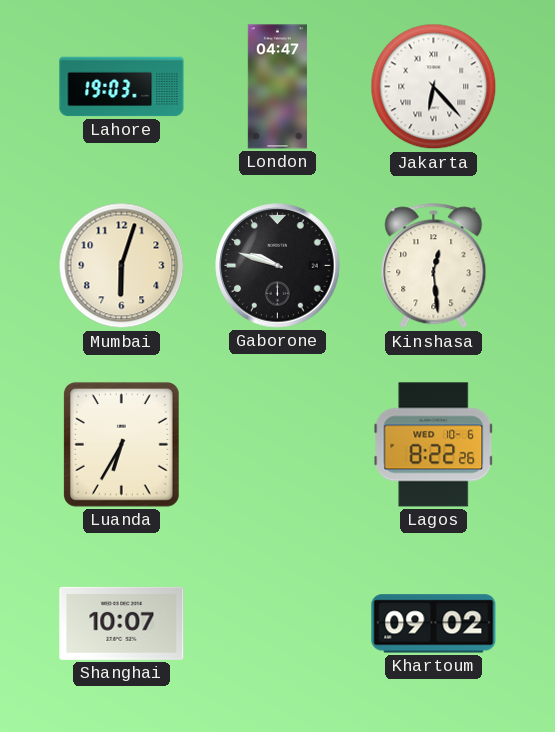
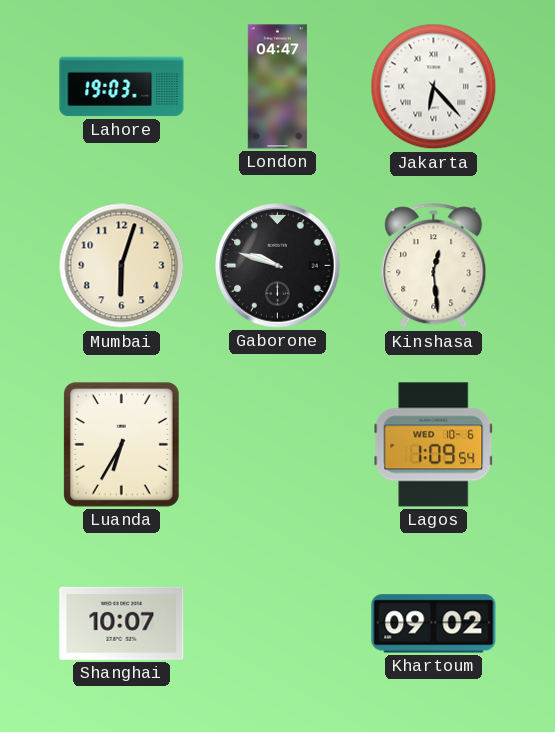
Lagos: 8:22 -> 1:09
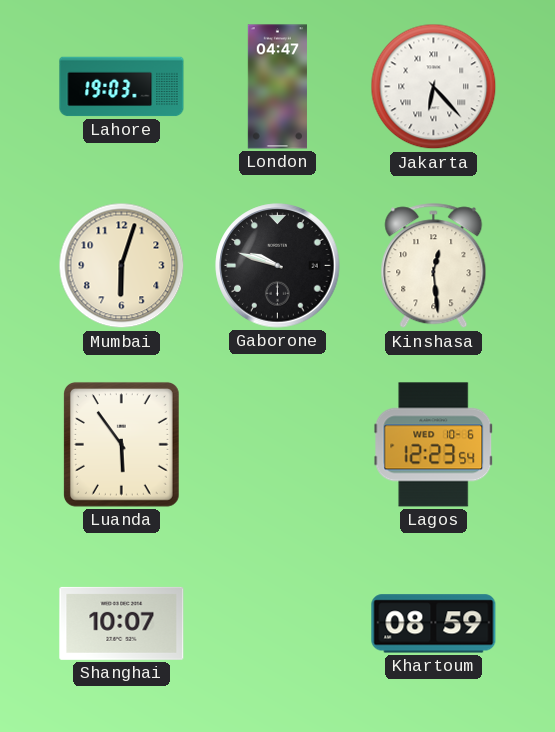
Luanda: 6:35 -> 5:54
Lagos: 1:09 -> 12:23
Khartoum: 09:02 -> 08:59
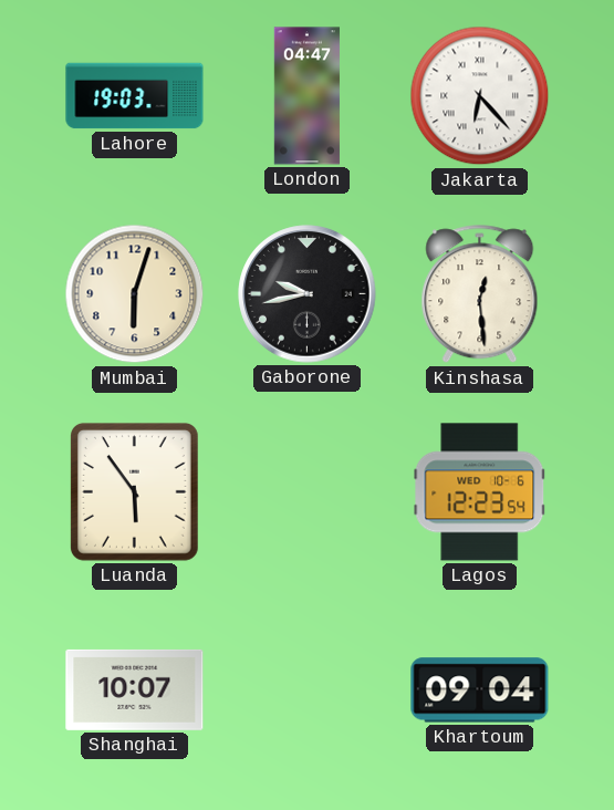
Gaborone: 9:48 -> 9:43
Khartoum: 08:59 -> 09:04
